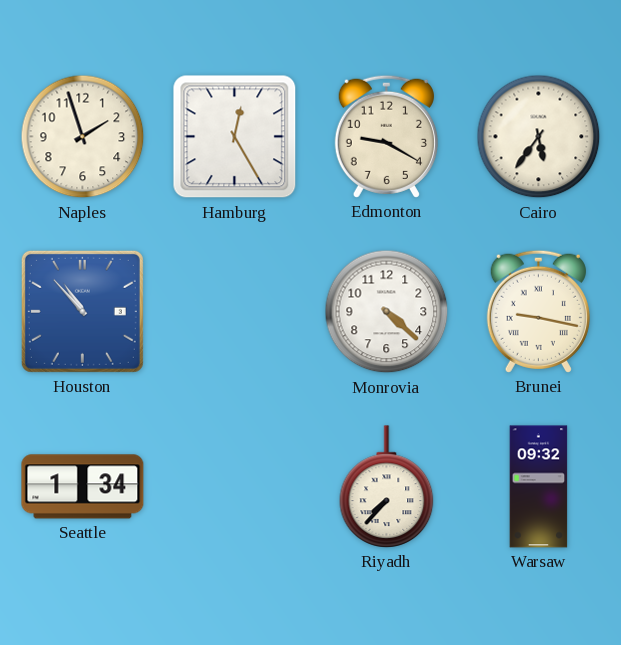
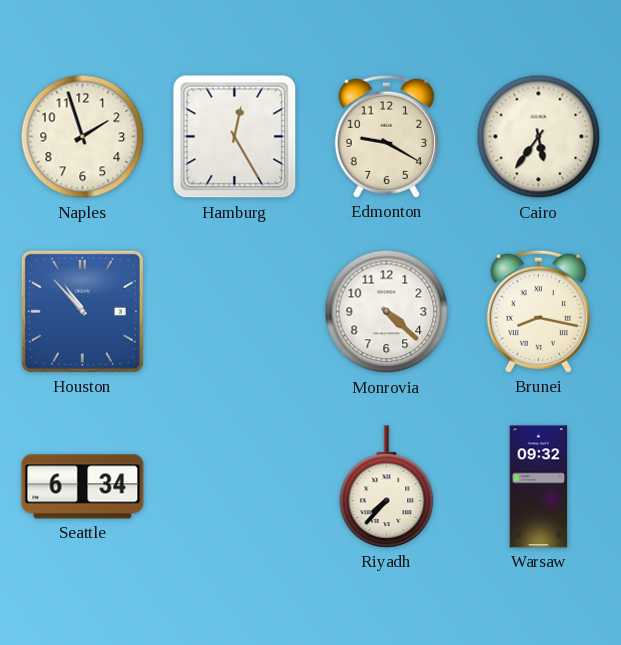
Brunei: 9:17 -> 8:17
Seattle: 1:34 -> 6:34
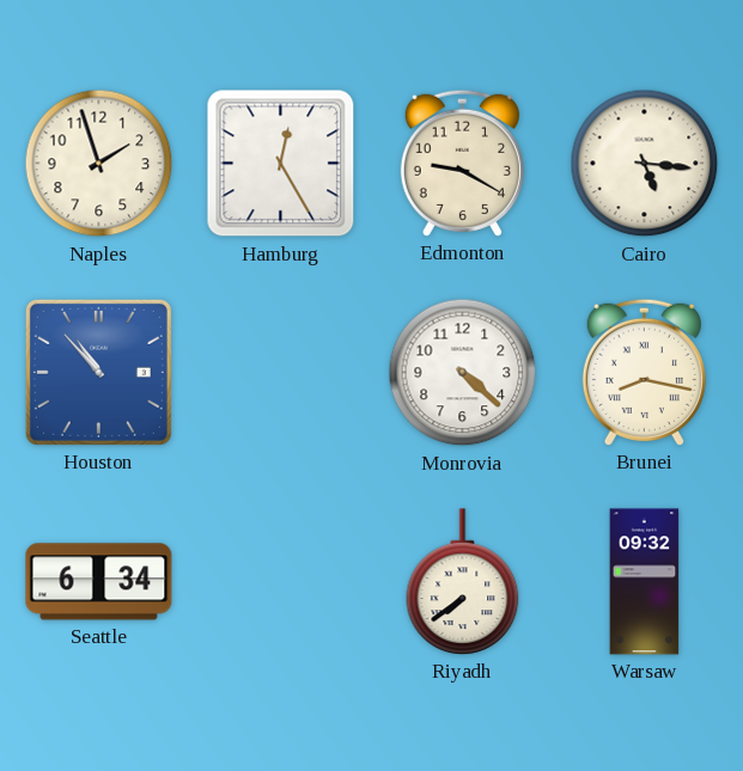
Cairo: 5:36 -> 5:16
Riyadh: 7:37 -> 7:39
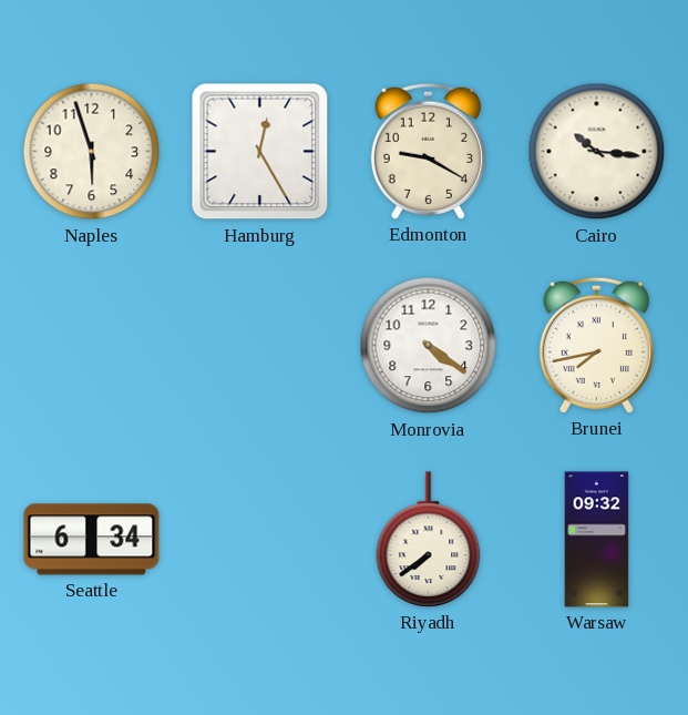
Naples: 1:57 -> 5:57
Cairo: 5:16 -> 10:16
Houston: 10:53 -> none
Monrovia: 4:22 -> 4:21
Brunei: 8:17 -> 7:43
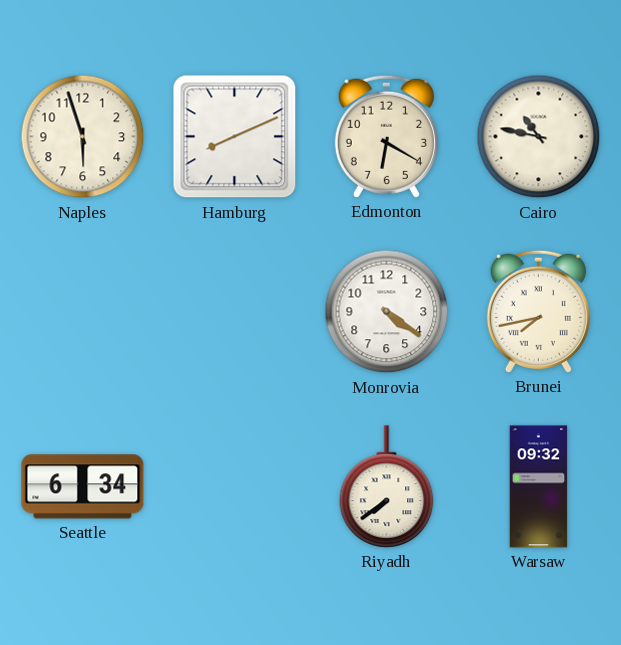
Hamburg: 12:25 -> 8:11
Edmonton: 9:20 -> 6:20
Cairo: 10:16 -> 10:47
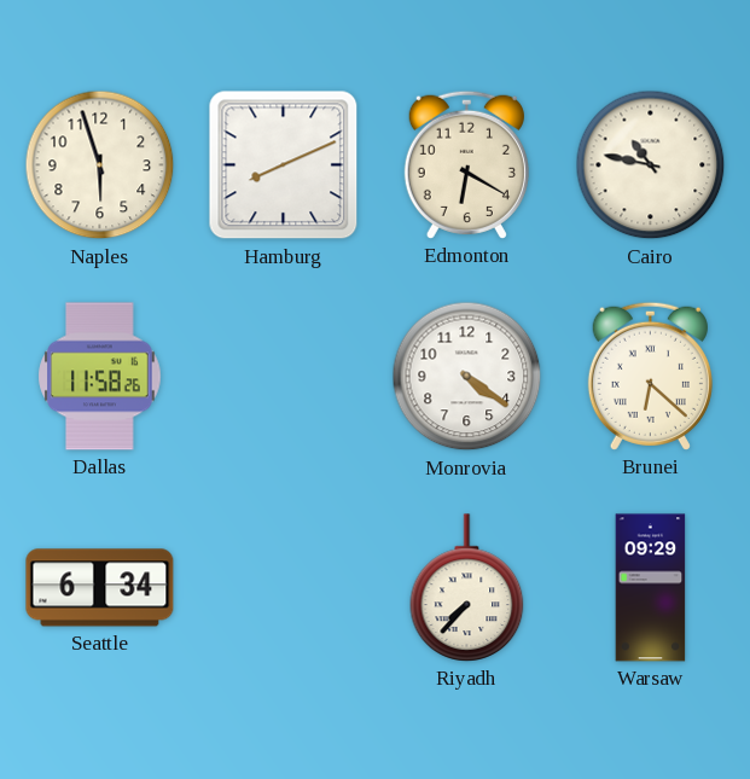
Dallas: none -> 11:58
Brunei: 7:43 -> 6:22
Riyadh: 7:39 -> 7:37
Warsaw: 09:32 -> 09:29
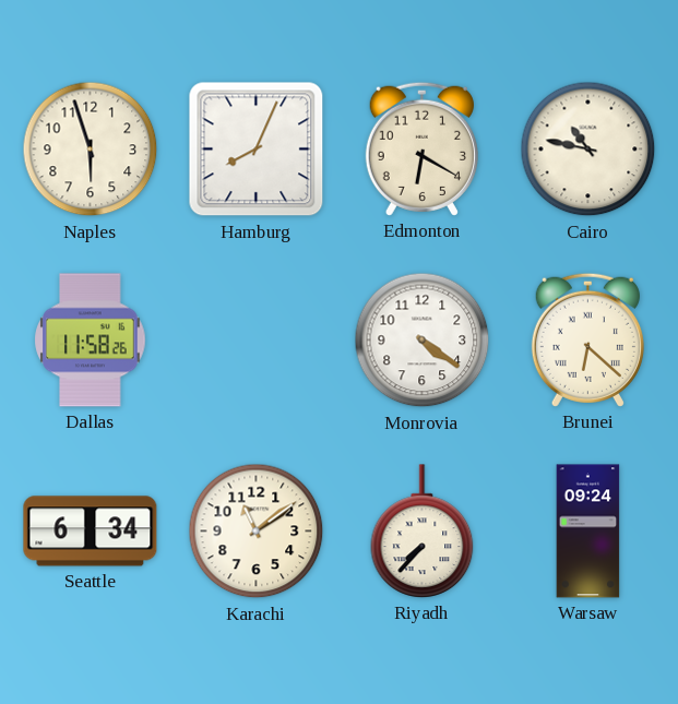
Hamburg: 8:11 -> 8:04
Karachi: none -> 11:09
Warsaw: 09:29 -> 09:24
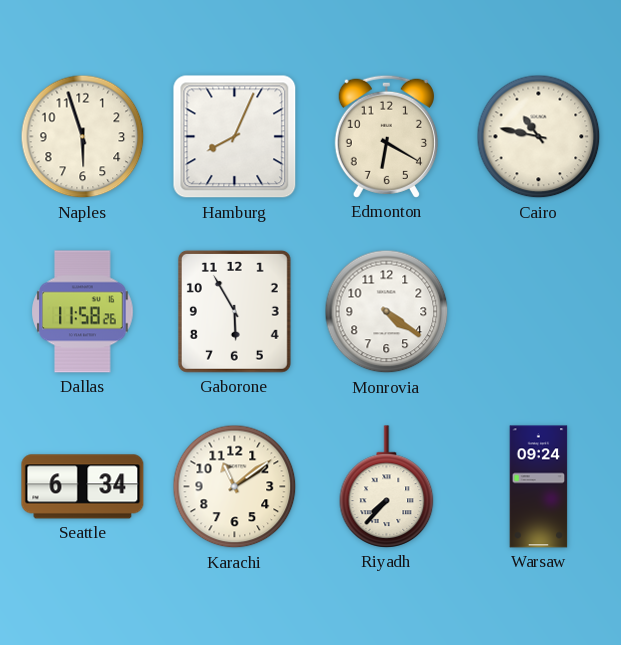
Gaborone: none -> 5:55
Brunei: 6:22 -> none
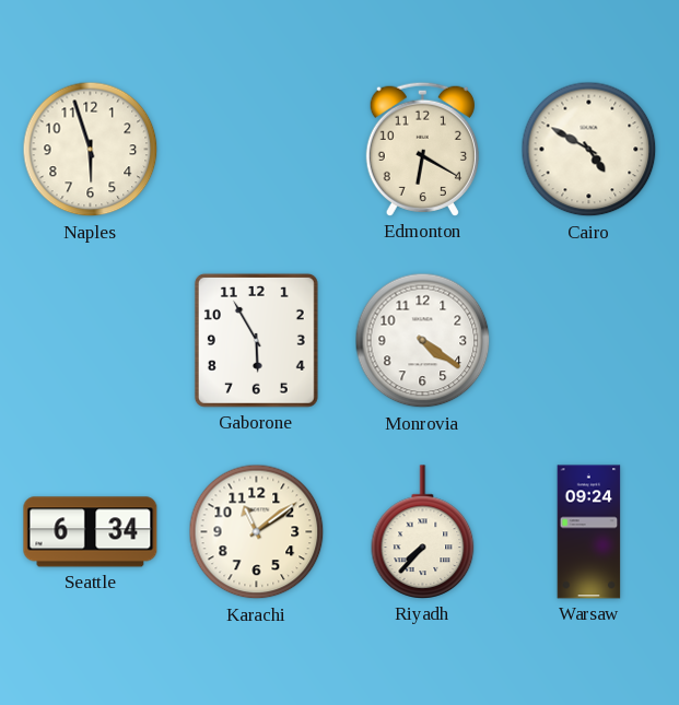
Hamburg: 8:04 -> none
Cairo: 10:47 -> 4:50
Dallas: 11:58 -> none
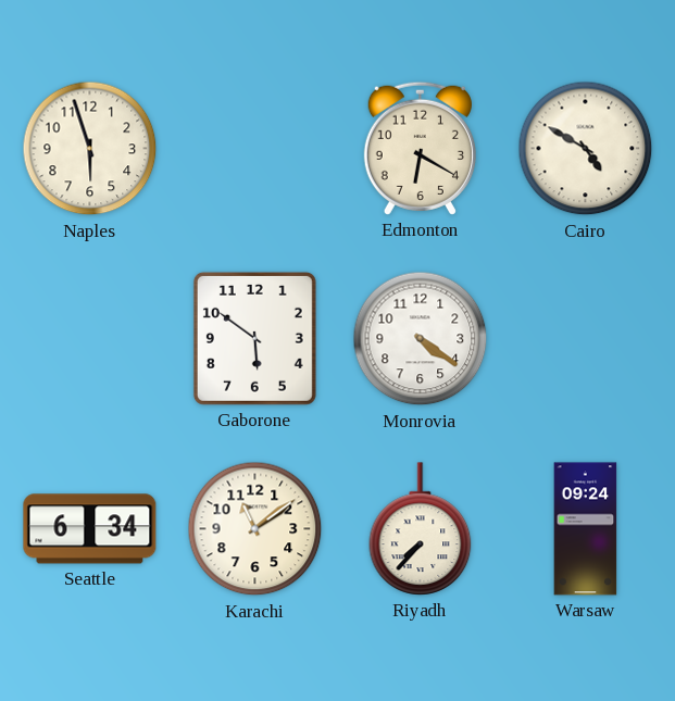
Gaborone: 5:55 -> 5:51
